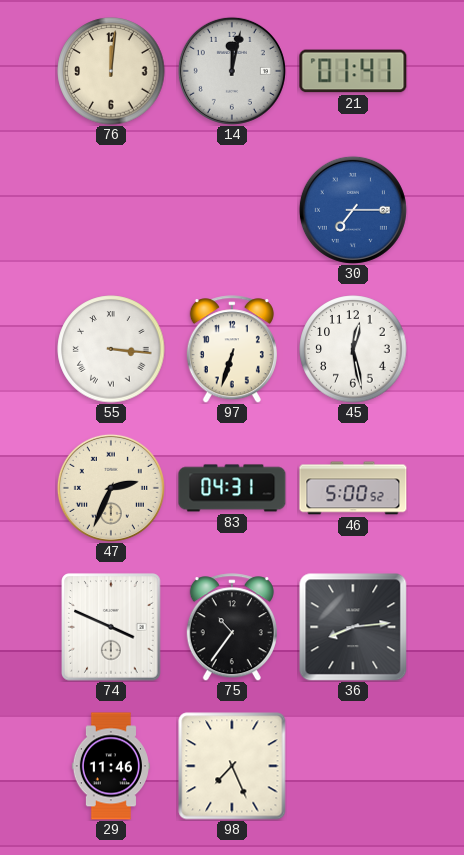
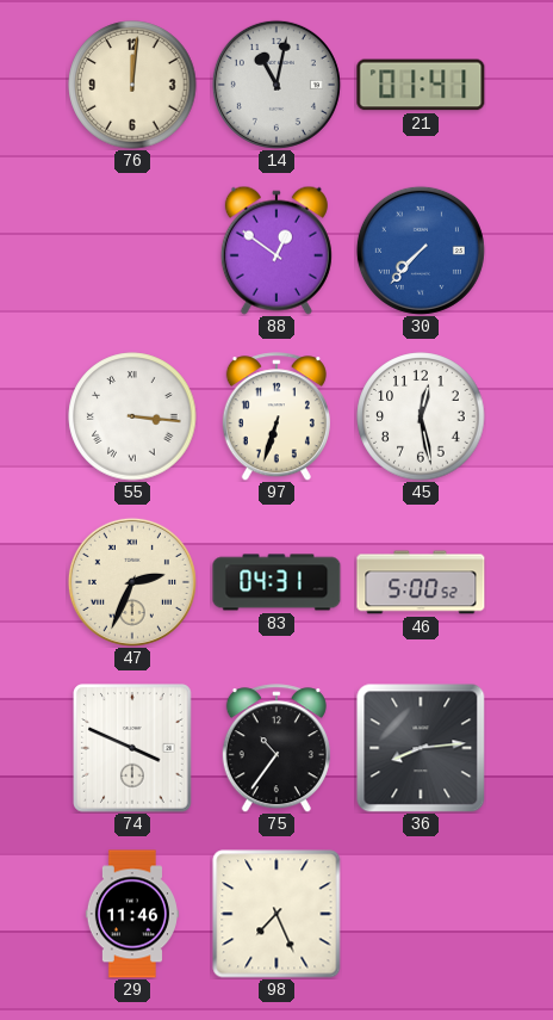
14: 12:02 -> 11:02
88: none -> 12:51
30: 7:15 -> 7:37
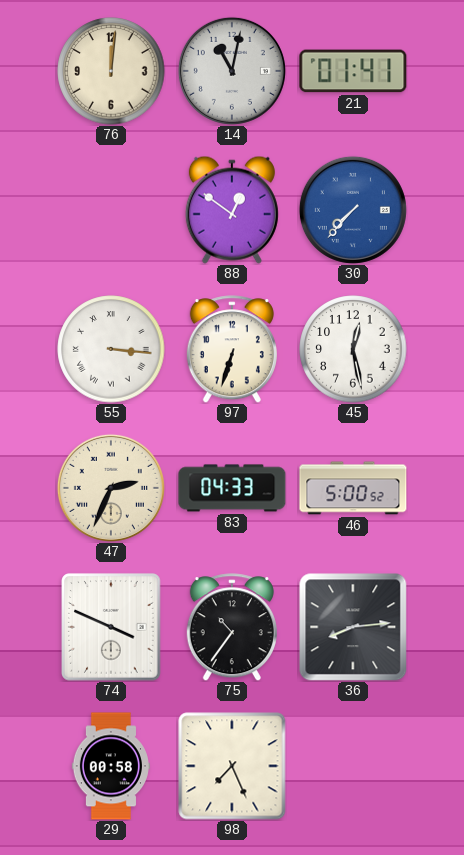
83: 04:31 -> 04:33
29: 11:46 -> 00:58
